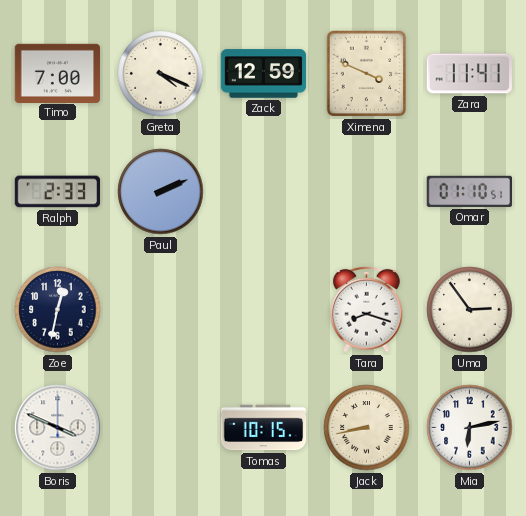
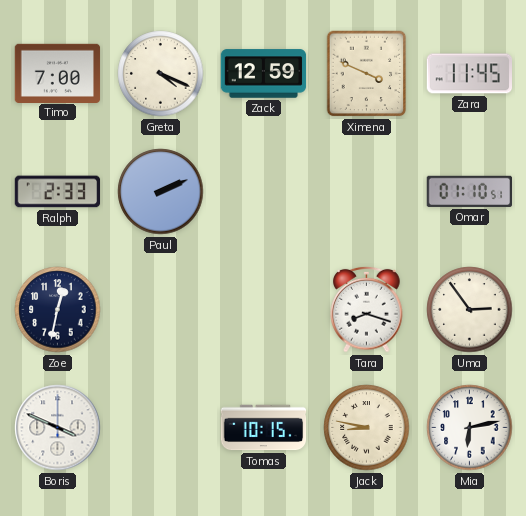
Zara: 11:41 -> 11:45
Jack: 8:43 -> 8:47
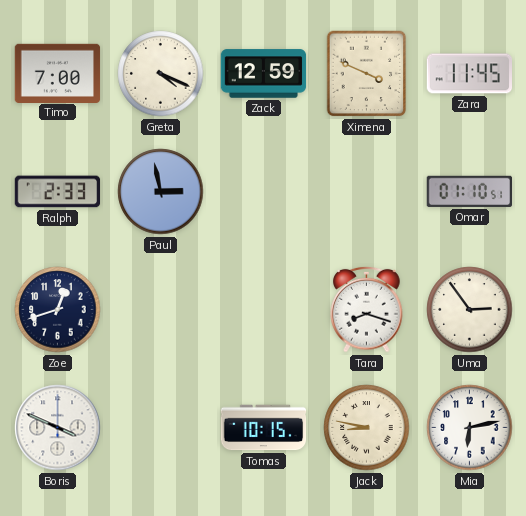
Paul: 2:11 -> 2:58
Zoe: 12:32 -> 12:42
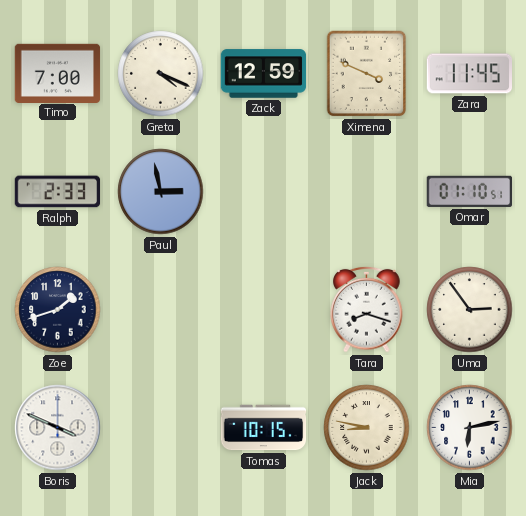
Zoe: 12:42 -> 1:42
